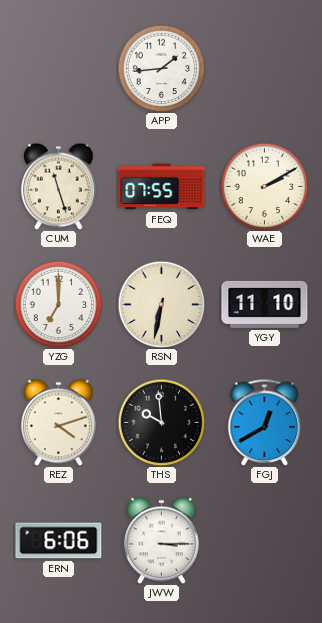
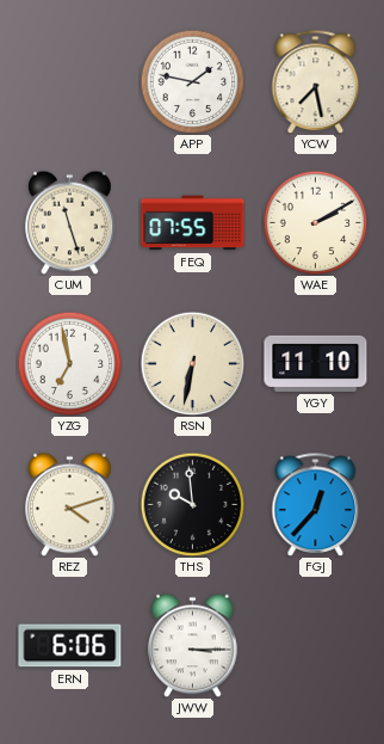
APP: 1:44 -> 1:47
YCW: none -> 7:28
YZG: 7:00 -> 6:58
FGJ: 12:40 -> 12:37
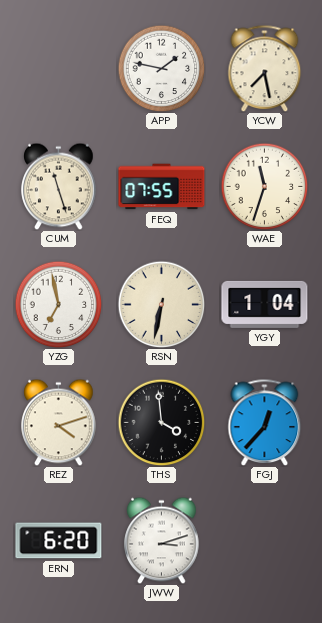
WAE: 2:10 -> 11:33
YGY: 11:10 -> 1:04
THS: 9:59 -> 3:59
ERN: 6:06 -> 6:20
JWW: 3:15 -> 3:12
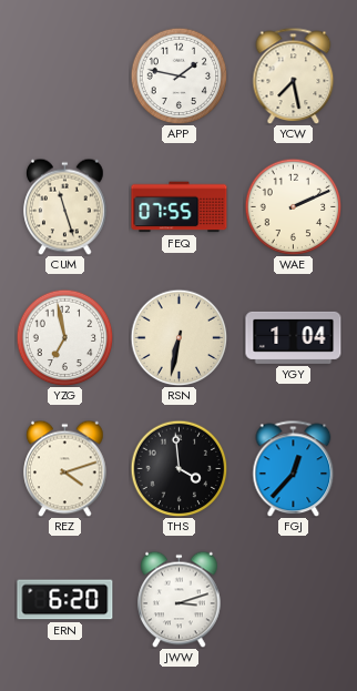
WAE: 11:33 -> 2:11
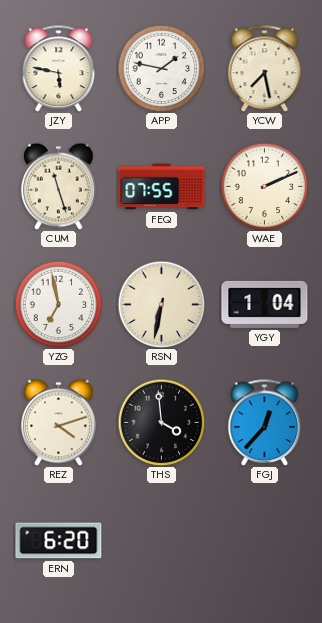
JZY: none -> 5:47
JWW: 3:12 -> none
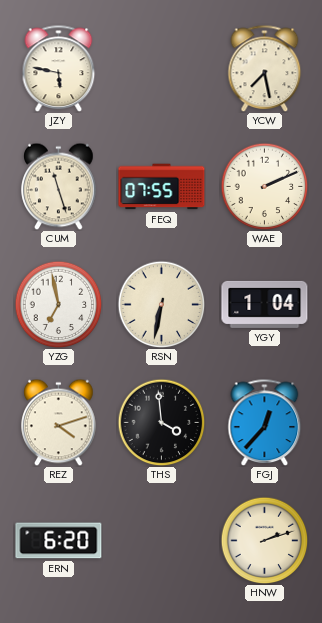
APP: 1:47 -> none
HNW: none -> 2:12
